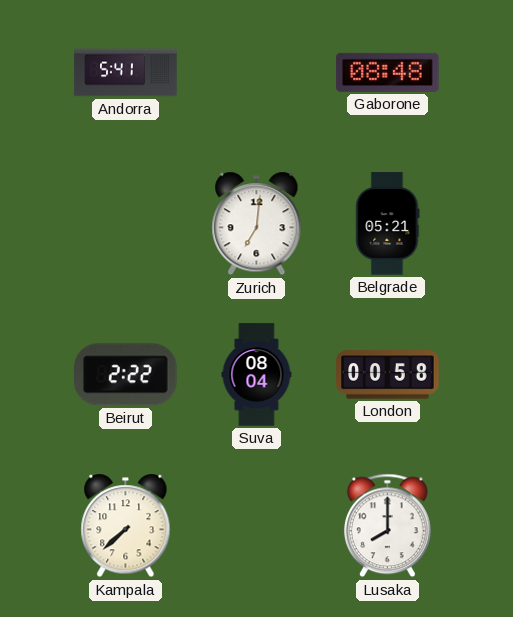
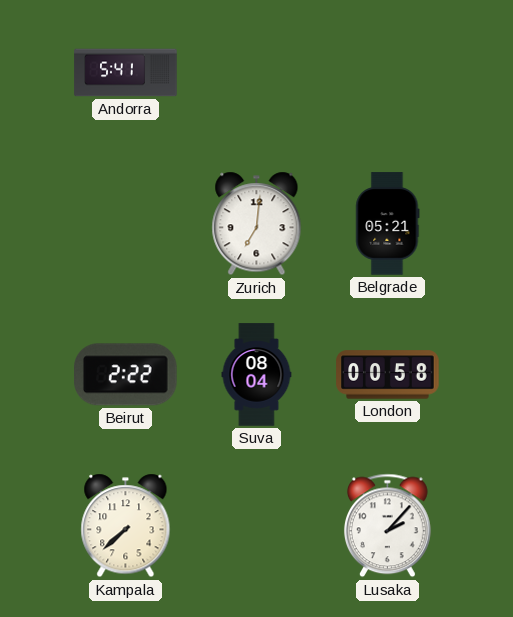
Gaborone: 08:48 -> none
Lusaka: 8:00 -> 2:07
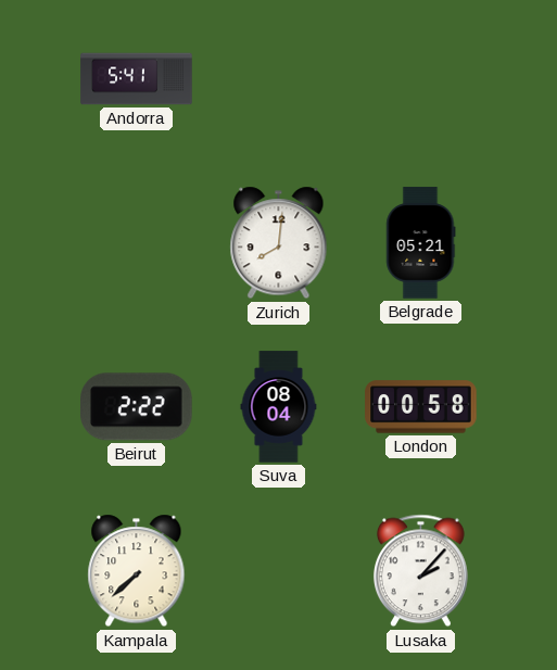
Zurich: 7:01 -> 8:01
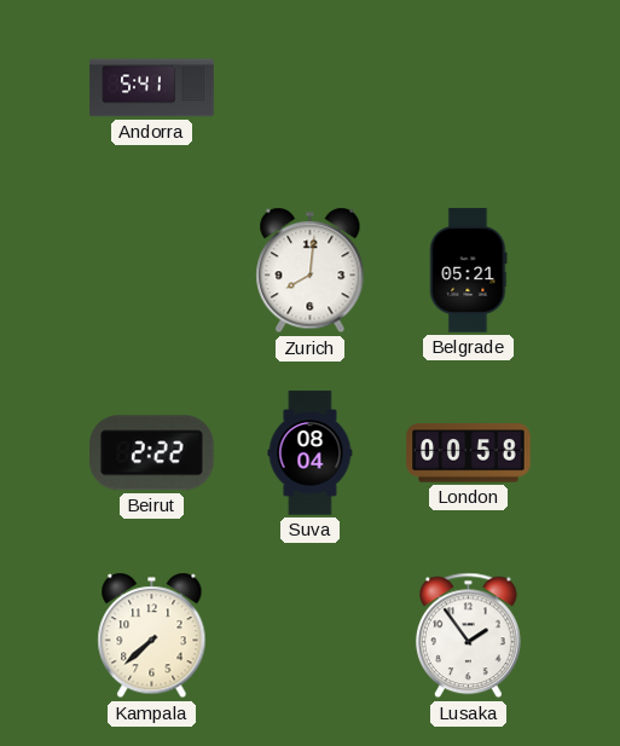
Lusaka: 2:07 -> 1:54
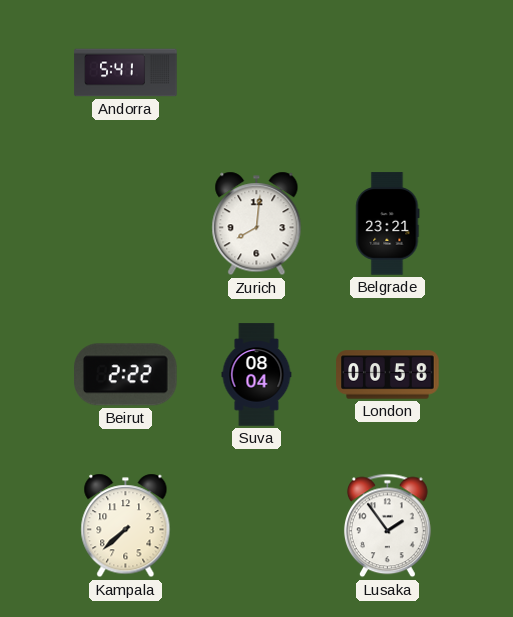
Belgrade: 05:21 -> 23:21
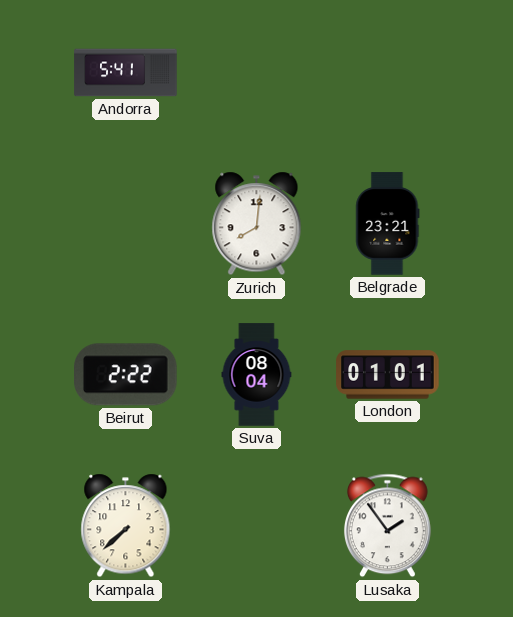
London: 00:58 -> 01:01
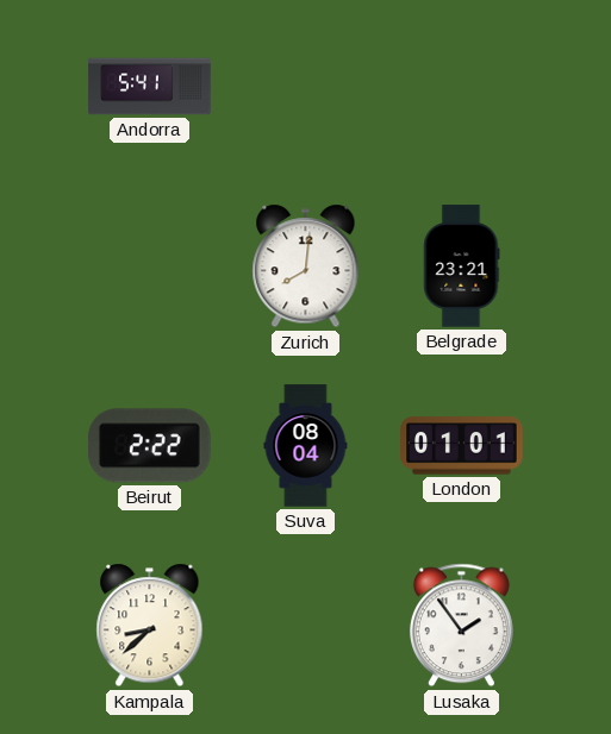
Kampala: 7:38 -> 8:38
